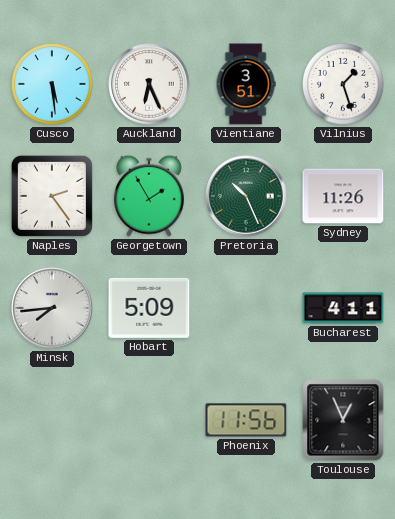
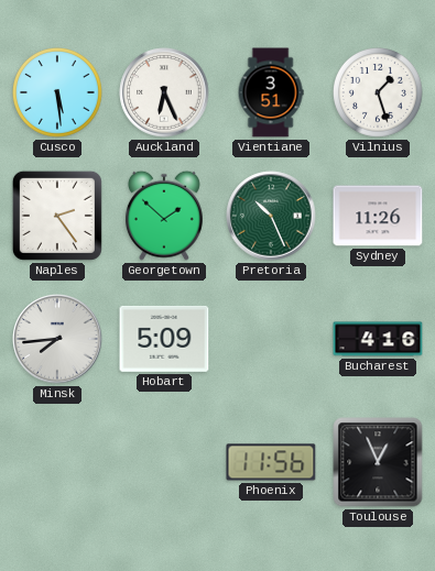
Georgetown: 1:55 -> 1:52
Bucharest: 4:11 -> 4:16
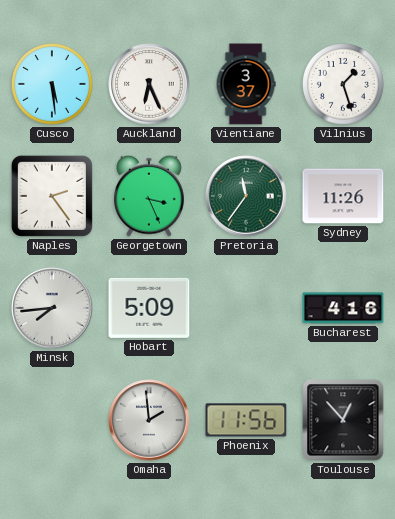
Vientiane: 3:51 -> 3:37
Georgetown: 1:52 -> 3:26
Pretoria: 10:26 -> 11:36
Omaha: none -> 1:59
Toulouse: 12:56 -> 12:53
